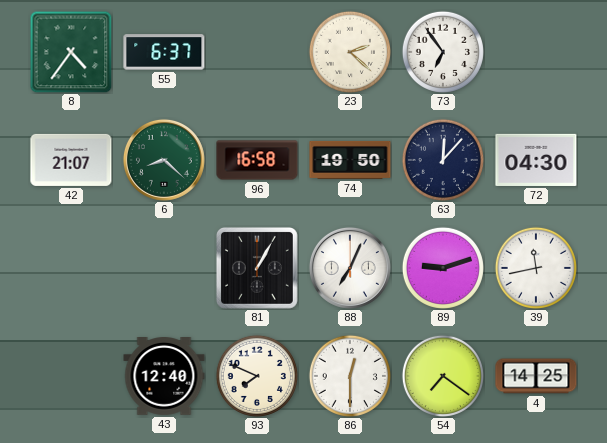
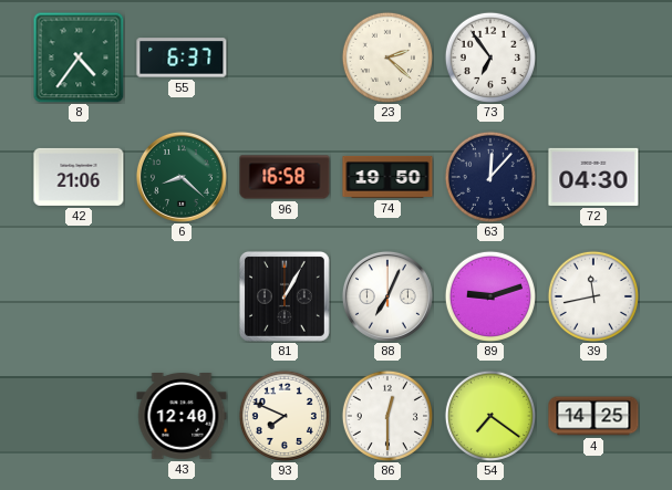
42: 21:07 -> 21:06
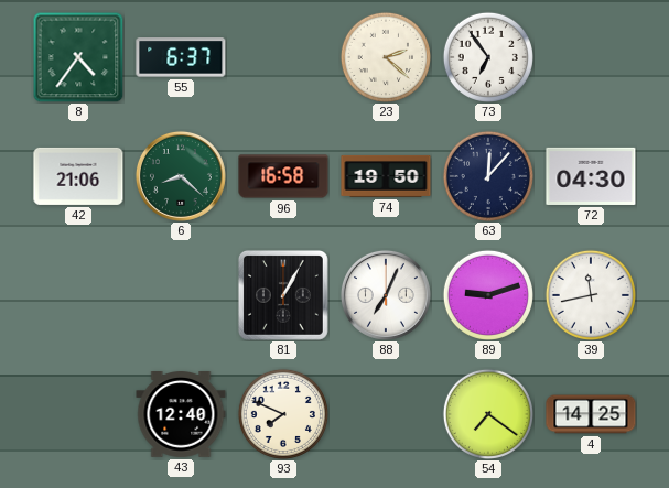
86: 12:30 -> none
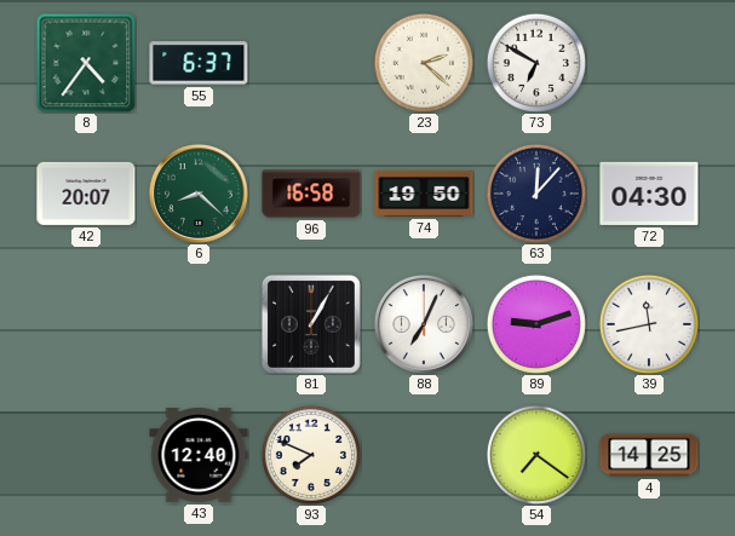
73: 6:54 -> 6:50
42: 21:06 -> 20:07
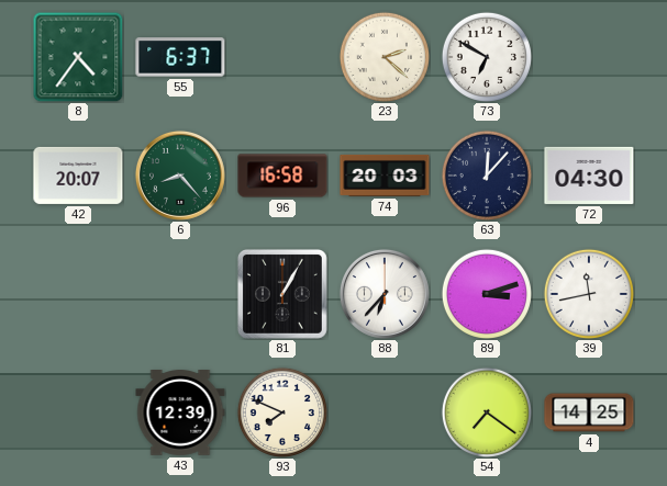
6: 8:22 -> 8:23
74: 19:50 -> 20:03
88: 7:04 -> 6:37
89: 9:12 -> 3:12
43: 12:40 -> 12:39
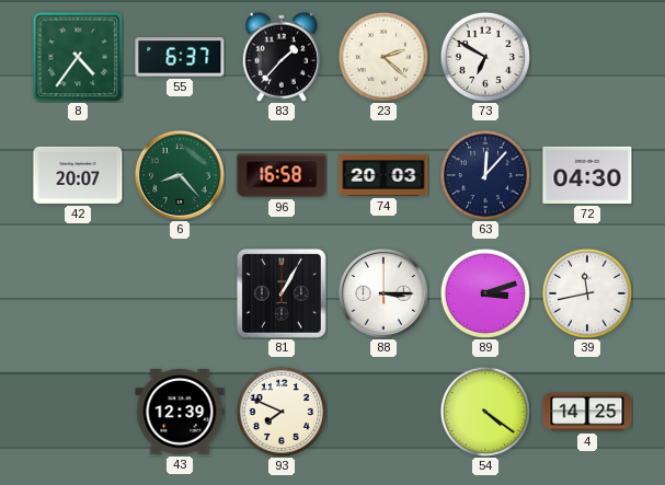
83: none -> 1:37
88: 6:37 -> 3:15
54: 7:21 -> 4:21
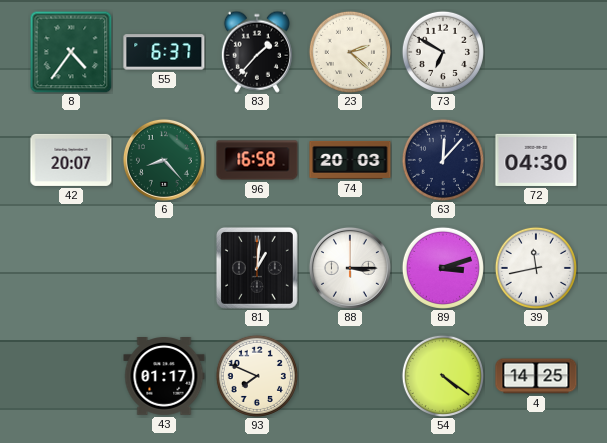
81: 1:05 -> 1:01
43: 12:39 -> 01:17
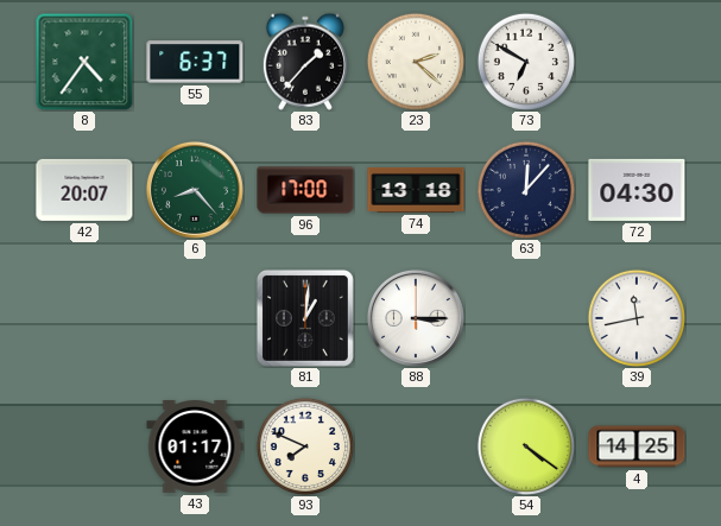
96: 16:58 -> 17:00
74: 20:03 -> 13:18
89: 3:12 -> none
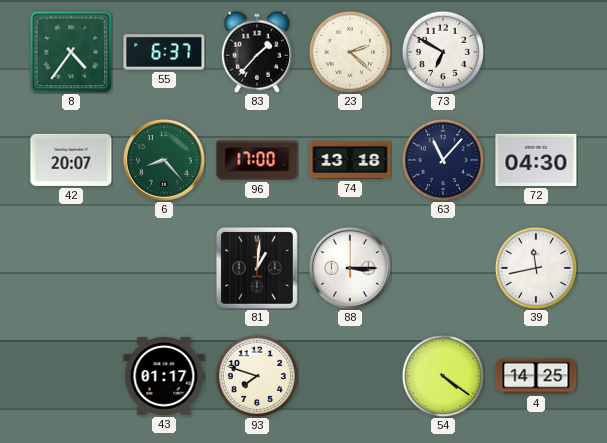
63: 12:07 -> 11:07
93: 7:49 -> 7:48
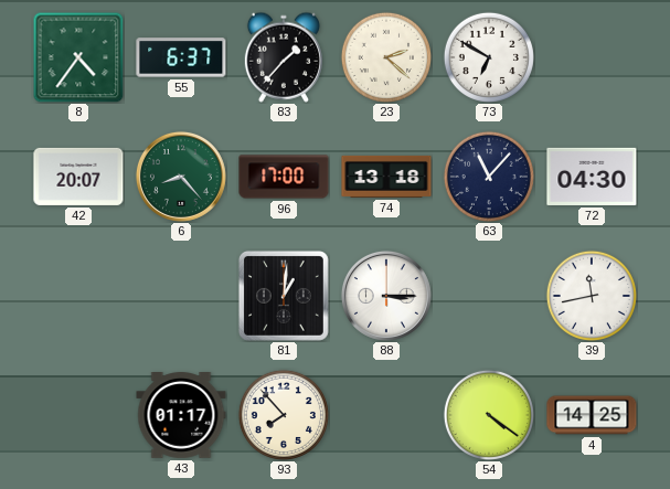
93: 7:48 -> 7:53
